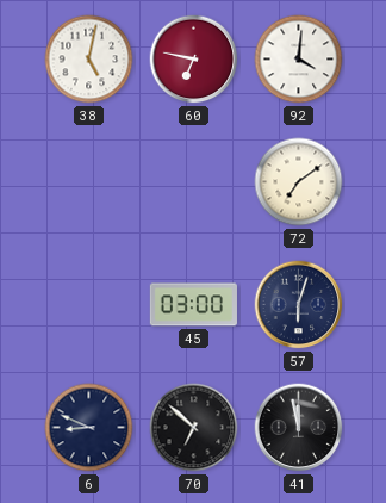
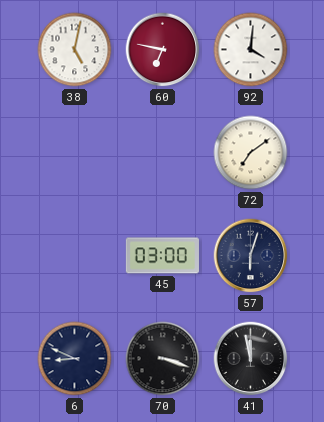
70: 6:52 -> 3:18
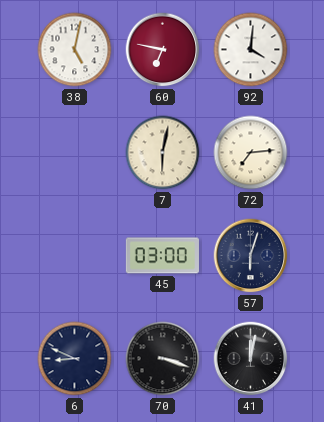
7: none -> 6:02
72: 7:09 -> 7:14
41: 11:58 -> 12:02
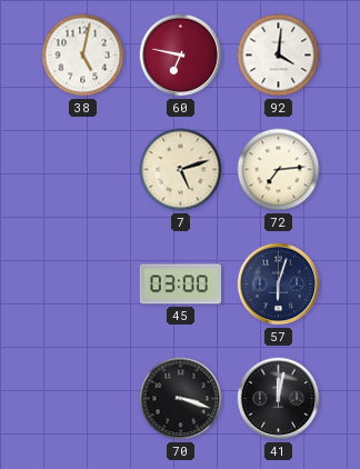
7: 6:02 -> 5:12
6: 8:49 -> none
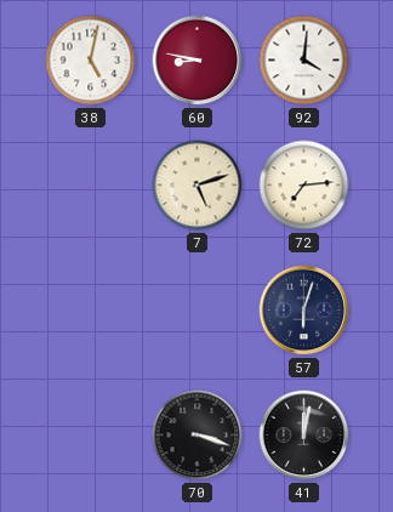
60: 6:47 -> 8:47
45: 03:00 -> none
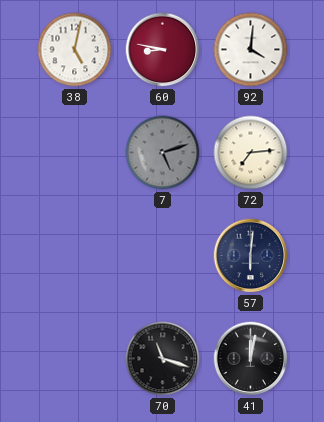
7 dial: cream -> grey
57: 6:03 -> 6:01
70: 3:18 -> 11:18
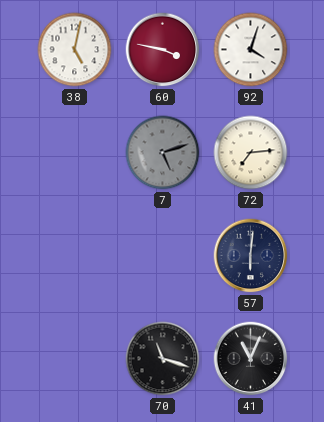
60: 8:47 -> 3:47
92: 4:01 -> 4:03
41: 12:02 -> 11:04
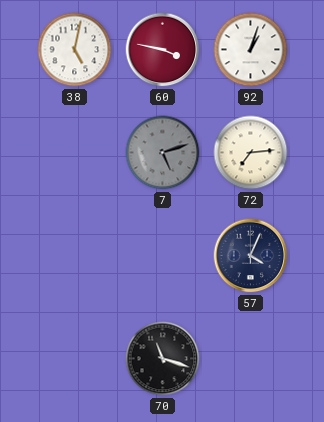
92: 4:03 -> 1:03
57: 6:01 -> 4:04
41: 11:04 -> none
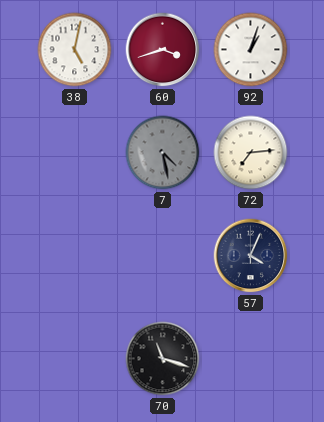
60: 3:47 -> 3:42
7: 5:12 -> 4:28
